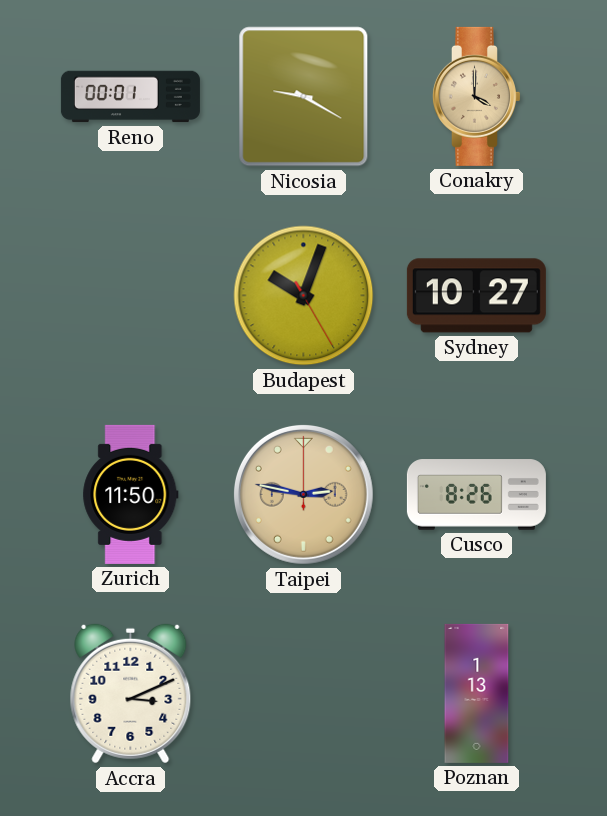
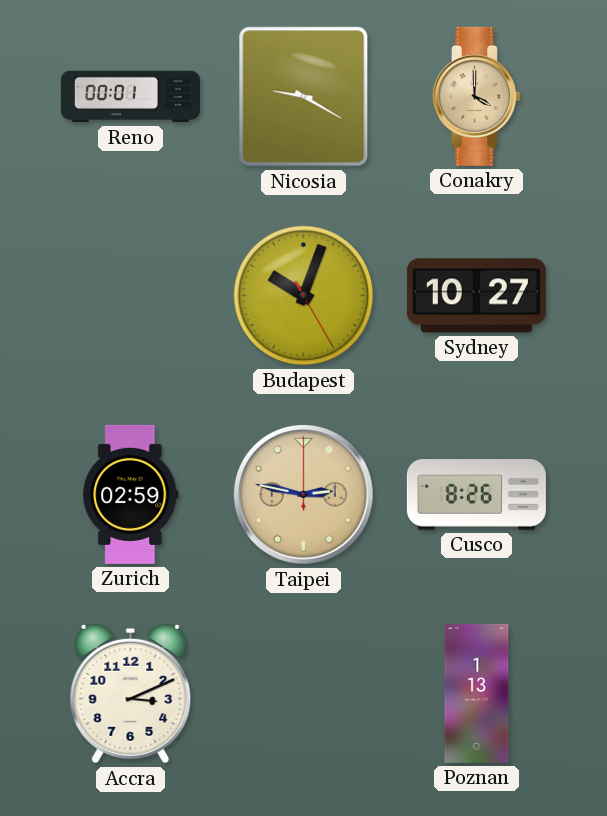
Zurich: 11:50 -> 02:59
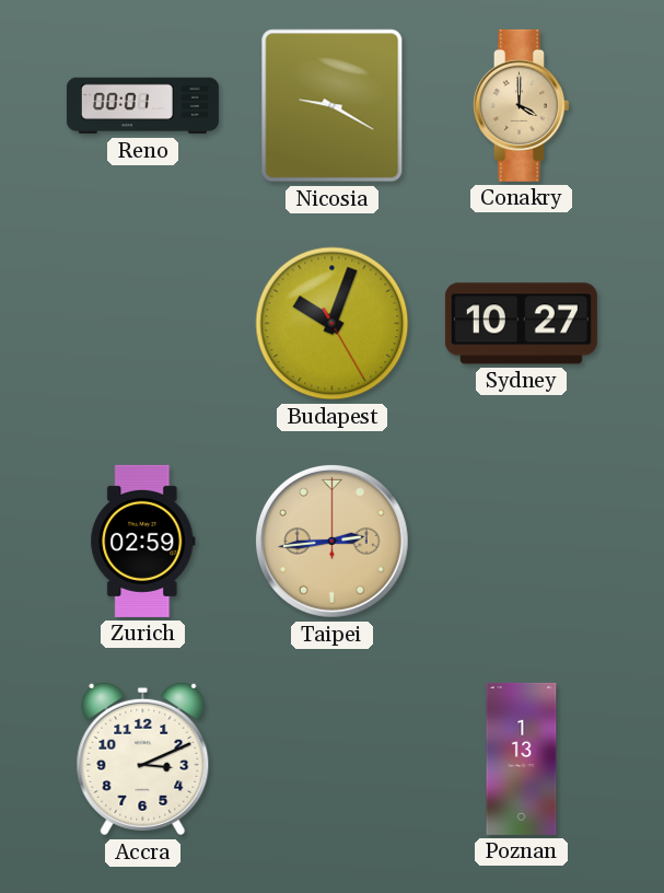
Taipei: 2:47 -> 2:44
Cusco: 8:26 -> none
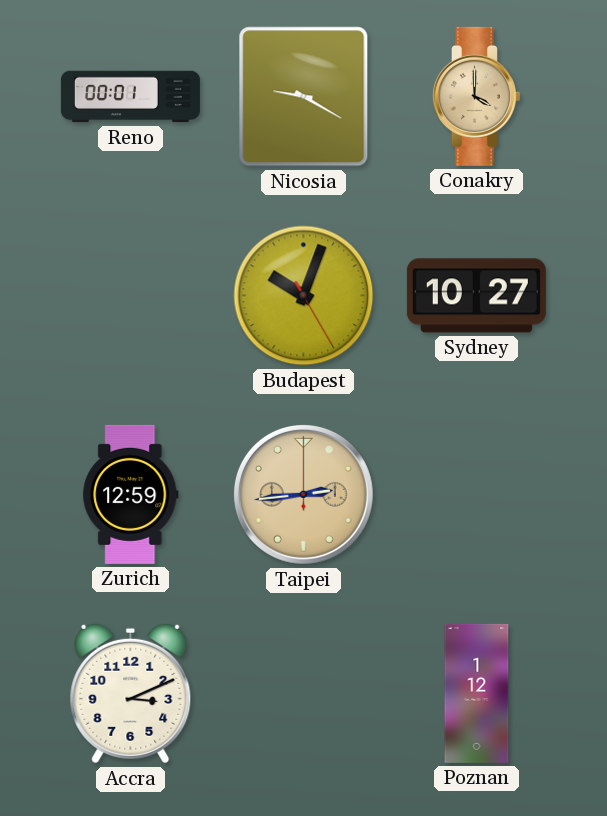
Zurich: 02:59 -> 12:59
Poznan: 1:13 -> 1:12
